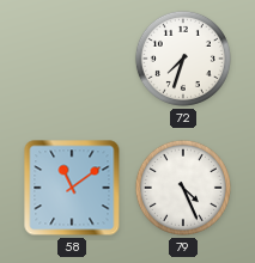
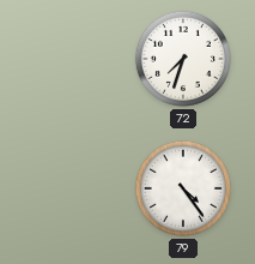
58: 11:09 -> none
79: 4:26 -> 4:24
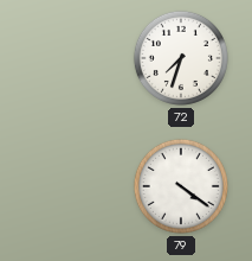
79: 4:24 -> 4:21
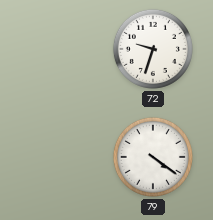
72: 7:33 -> 9:33
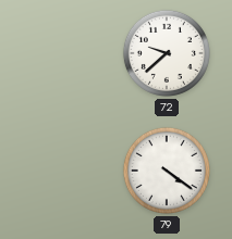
72: 9:33 -> 9:38
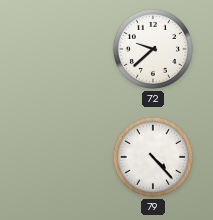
79: 4:21 -> 4:23
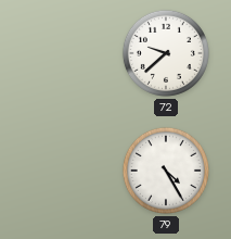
79: 4:23 -> 4:25
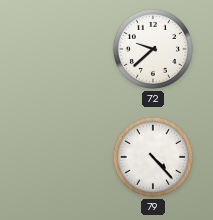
79: 4:25 -> 4:23
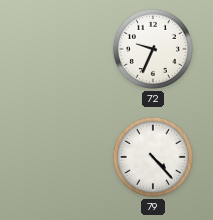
72: 9:38 -> 9:34
